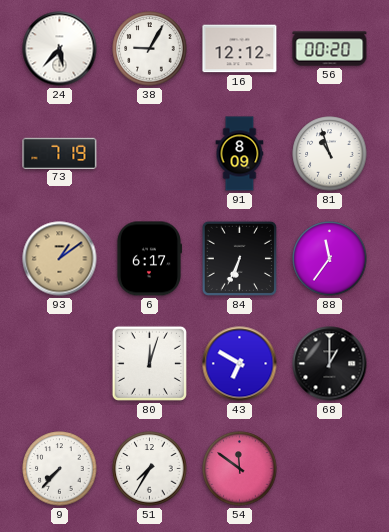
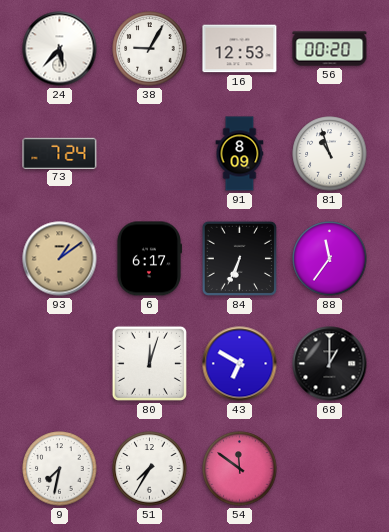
16: 12:12 -> 12:53
73: 7:19 -> 7:24
9: 7:37 -> 7:32
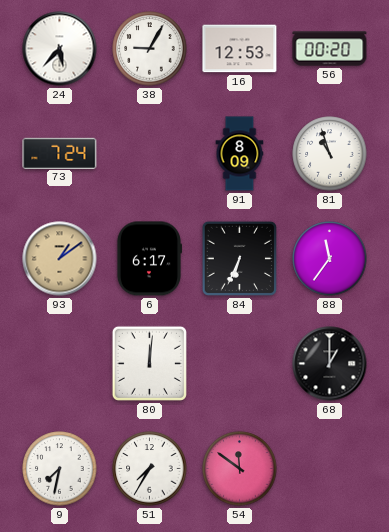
80: 12:03 -> 12:01
43: 6:50 -> none
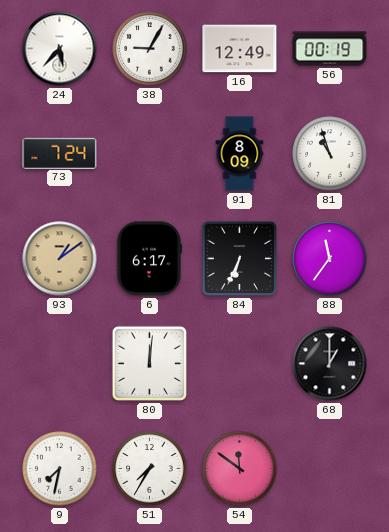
16: 12:53 -> 12:49
56: 00:20 -> 00:19
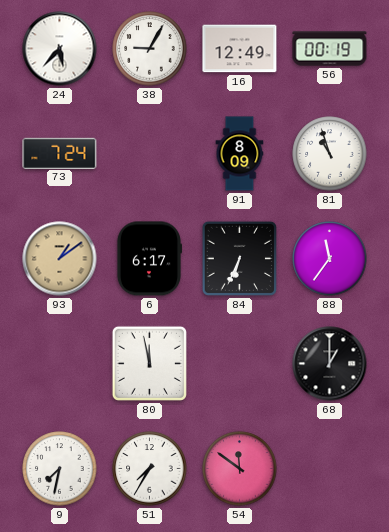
80: 12:01 -> 11:58
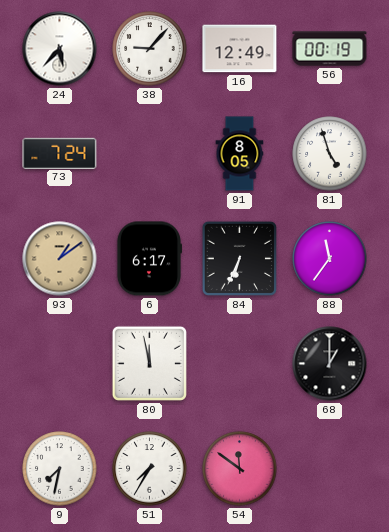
38: 9:05 -> 9:07
91: 8:09 -> 8:05
81: 10:57 -> 4:57
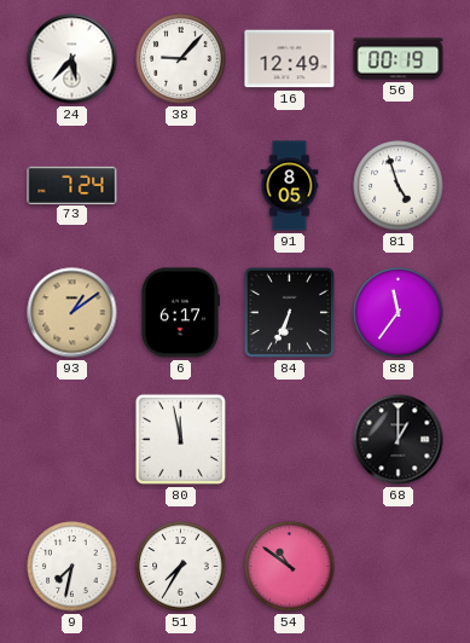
54: 11:51 -> 10:51
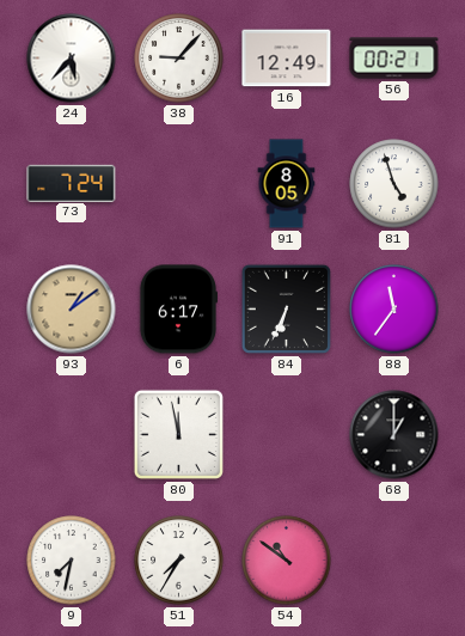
56: 00:19 -> 00:21
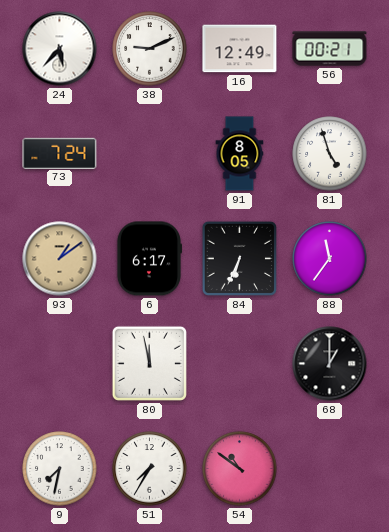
38: 9:07 -> 9:11
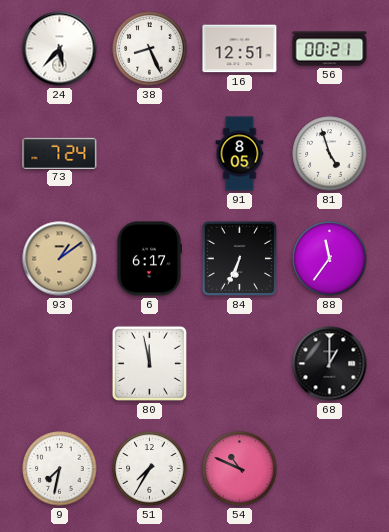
38: 9:11 -> 8:26
16: 12:49 -> 12:51
54: 10:51 -> 10:49
